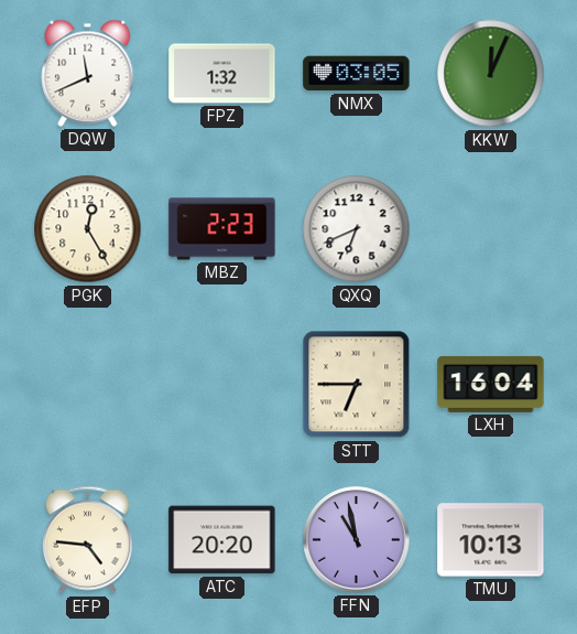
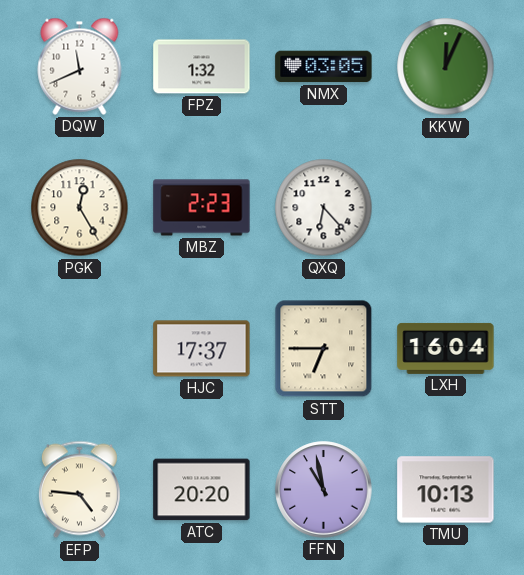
QXQ: 6:41 -> 6:23
HJC: none -> 17:37
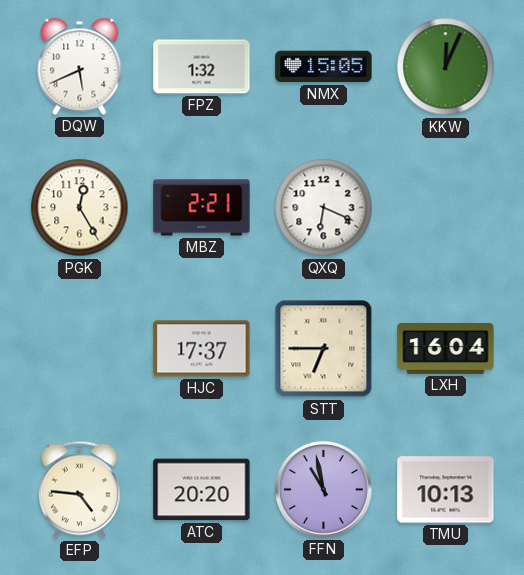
DQW: 11:41 -> 5:41
NMX: 03:05 -> 15:05
MBZ: 2:23 -> 2:21
QXQ: 6:23 -> 6:19
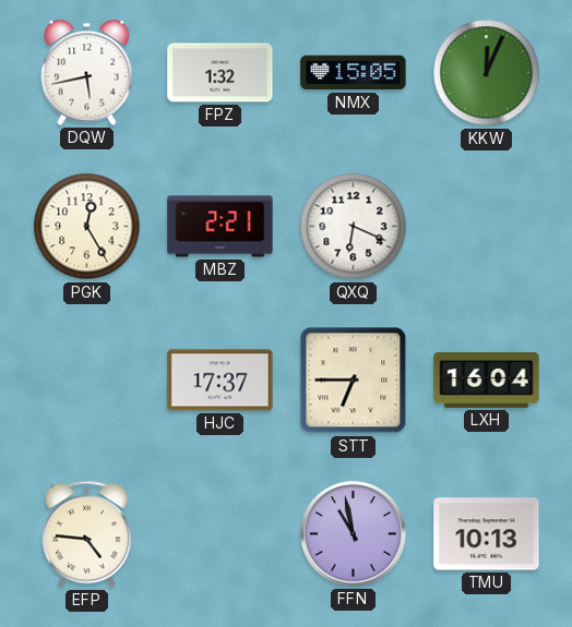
DQW: 5:41 -> 5:43
ATC: 20:20 -> none
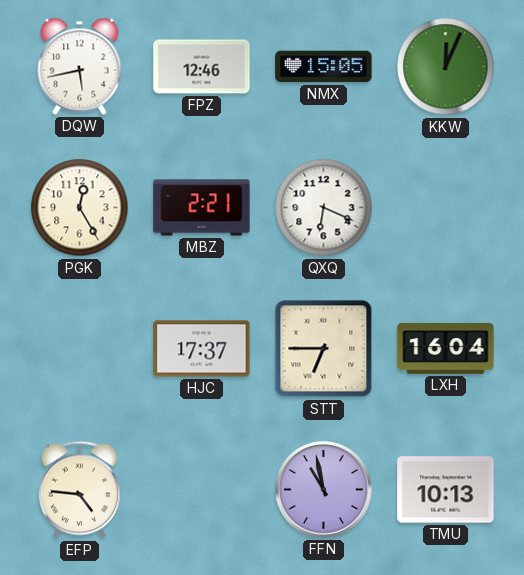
FPZ: 1:32 -> 12:46
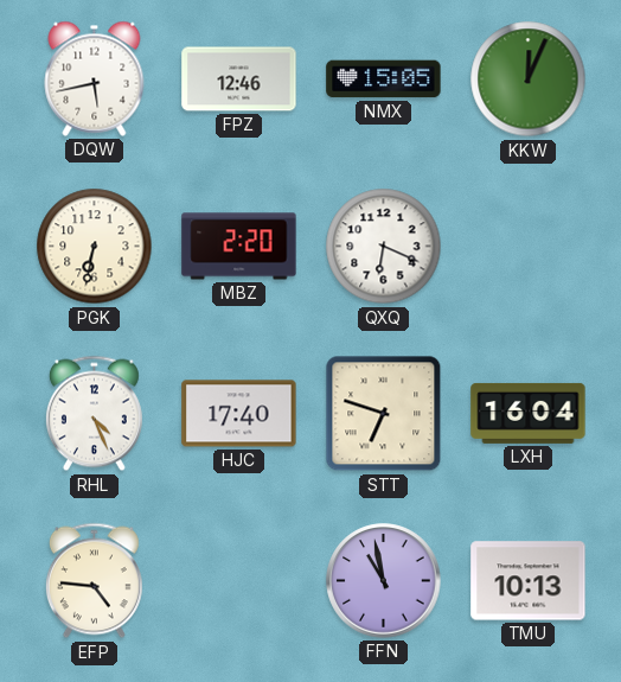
PGK: 12:25 -> 6:32
MBZ: 2:21 -> 2:20
RHL: none -> 4:26
HJC: 17:37 -> 17:40
STT: 6:45 -> 6:48
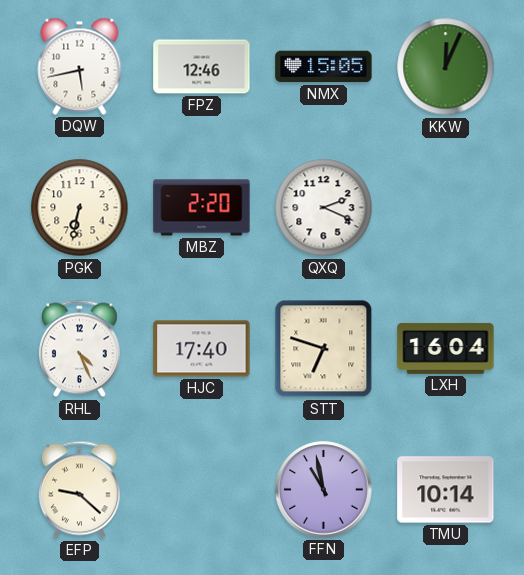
QXQ: 6:19 -> 2:19
EFP: 4:46 -> 9:22
TMU: 10:13 -> 10:14
